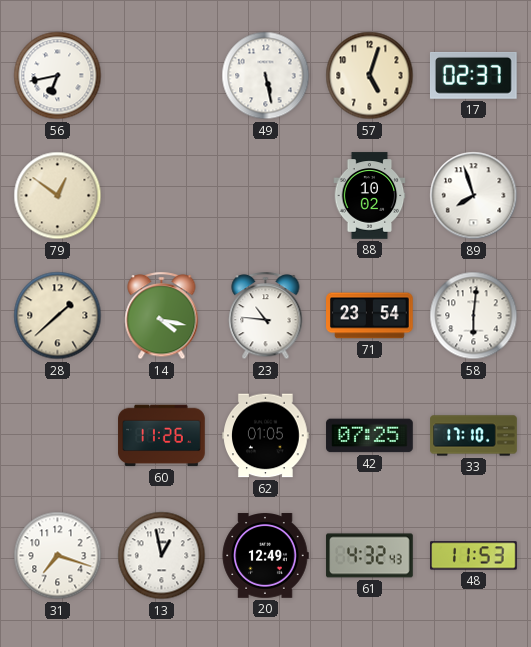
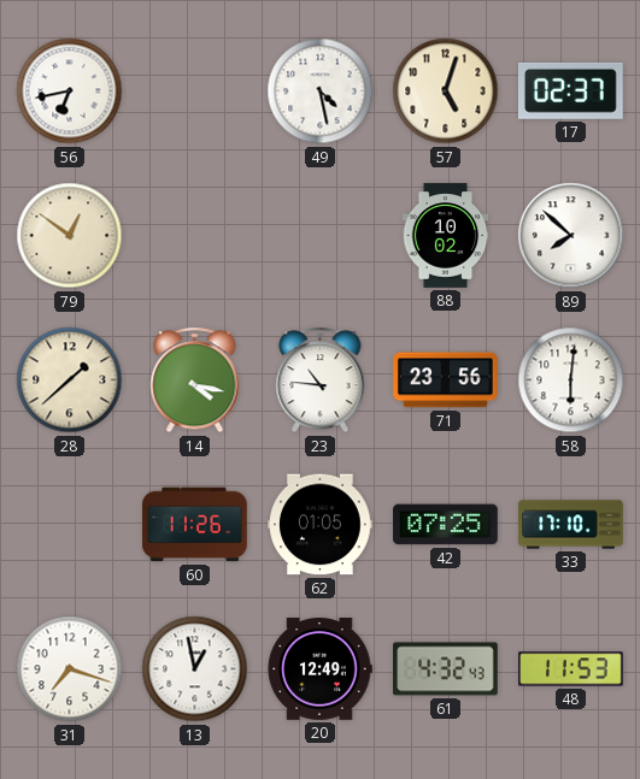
49: 5:28 -> 4:28
89: 7:57 -> 7:52
71: 23:54 -> 23:56
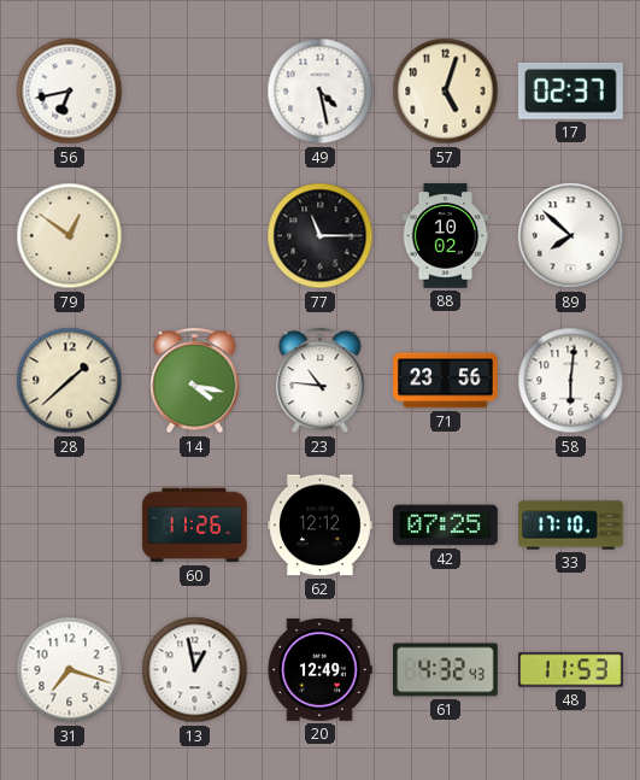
77: none -> 11:15
62: 01:05 -> 12:12
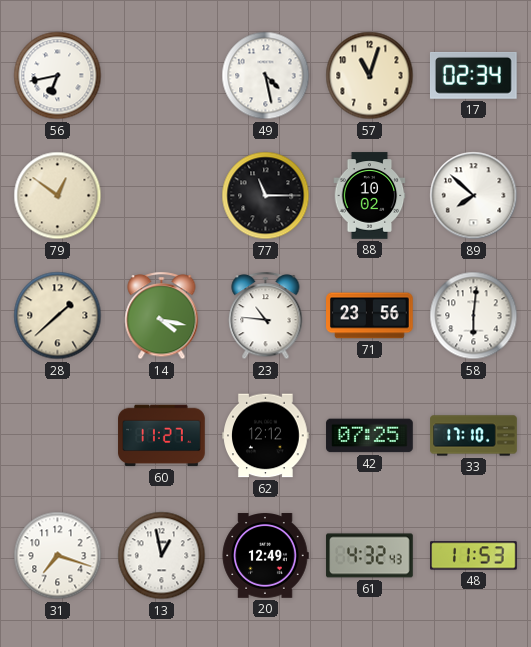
57: 5:03 -> 11:03
17: 02:37 -> 02:34
60: 11:26 -> 11:27
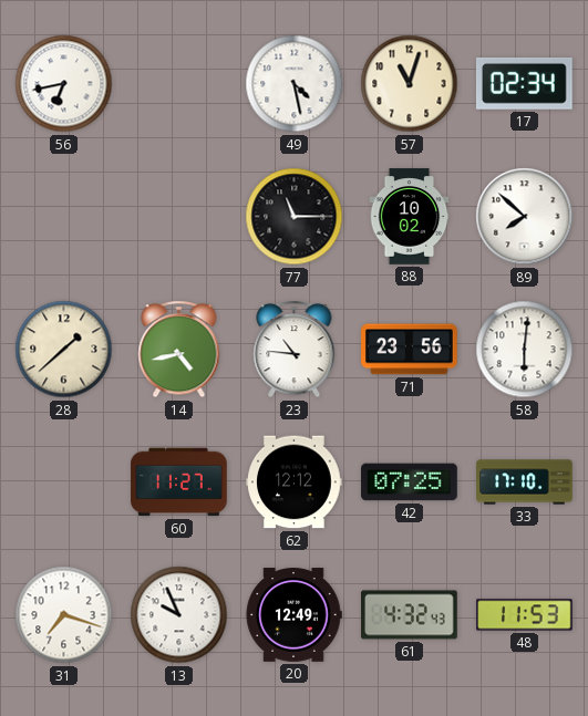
79: 12:51 -> none
14: 4:17 -> 4:43
13: 12:58 -> 9:56
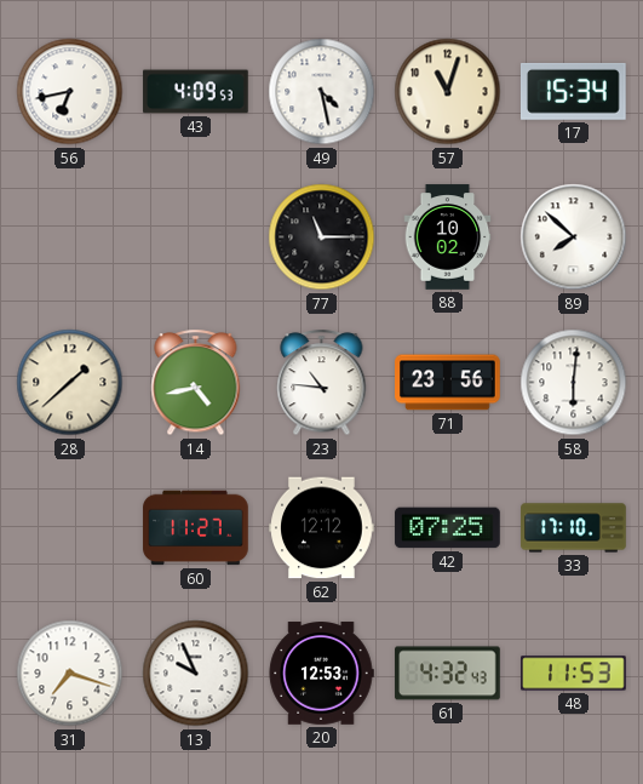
43: none -> 4:09
17: 02:34 -> 15:34
20: 12:49 -> 12:53
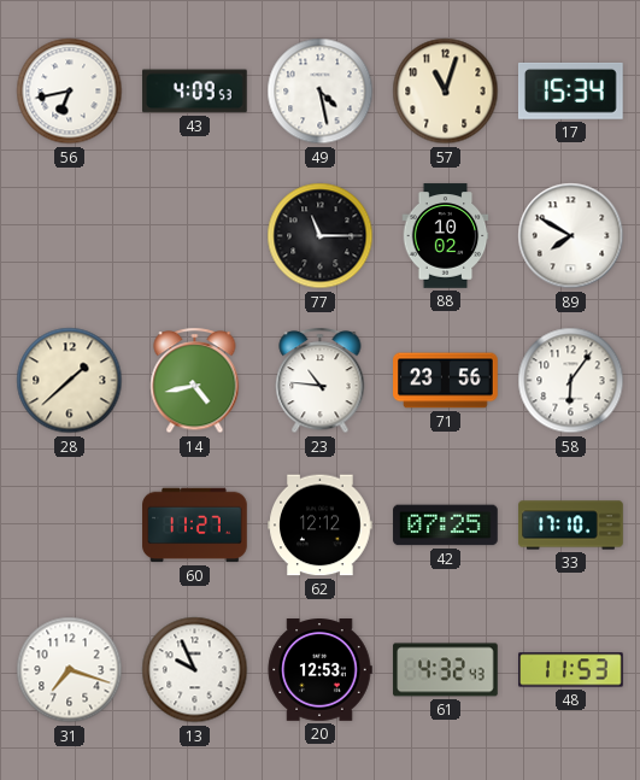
89: 7:52 -> 7:50
58: 6:01 -> 6:06
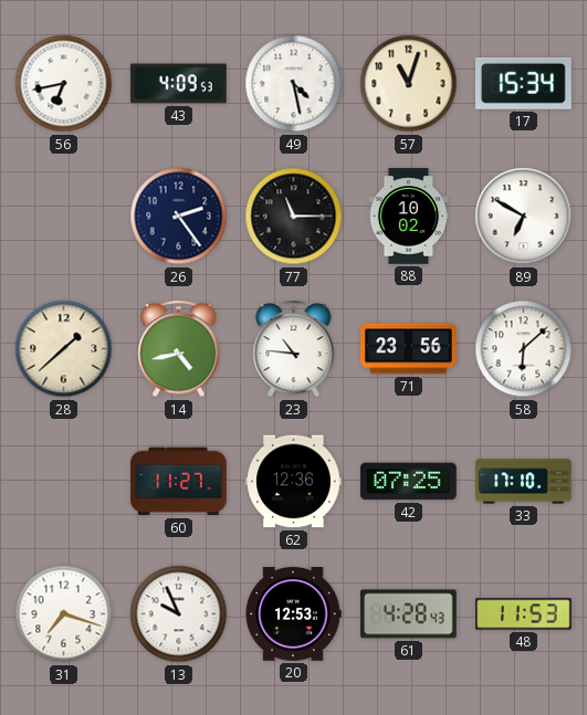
26: none -> 2:24
89: 7:50 -> 6:50
58: 6:06 -> 6:08
62: 12:12 -> 12:36
61: 4:32 -> 4:28
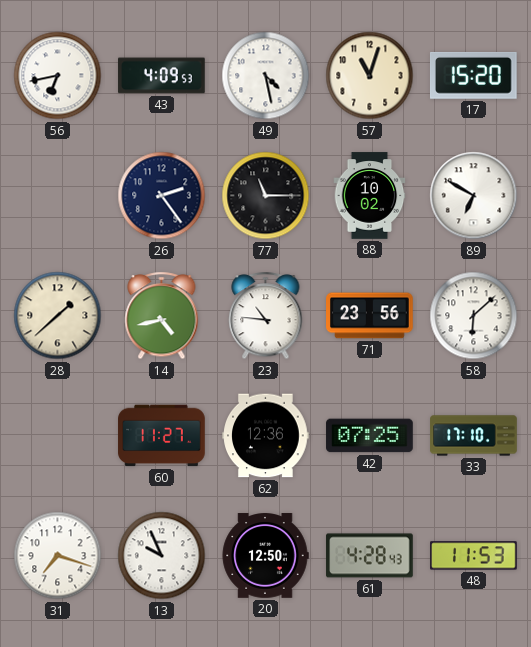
17: 15:34 -> 15:20
20: 12:53 -> 12:50
